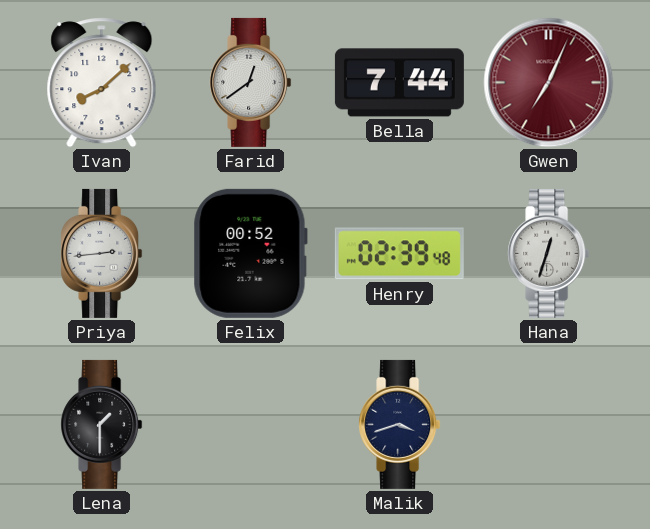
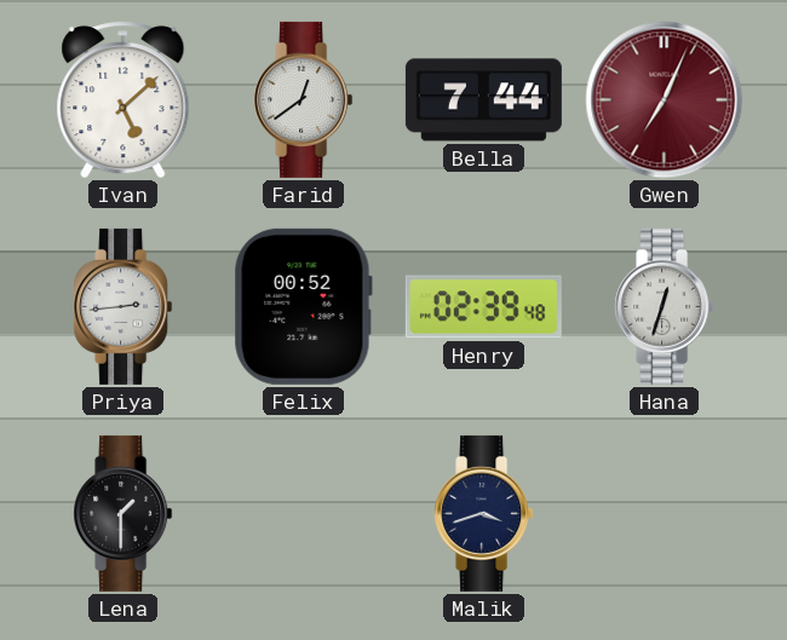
Ivan: 8:08 -> 5:08
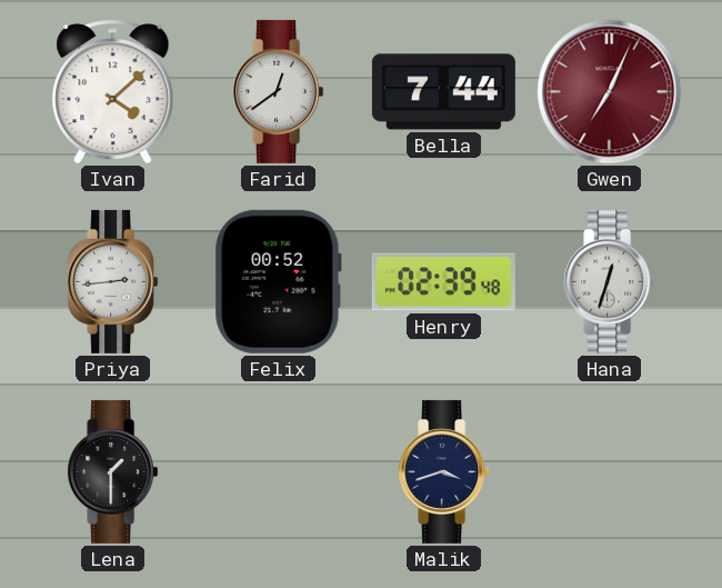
Ivan: 5:08 -> 4:08
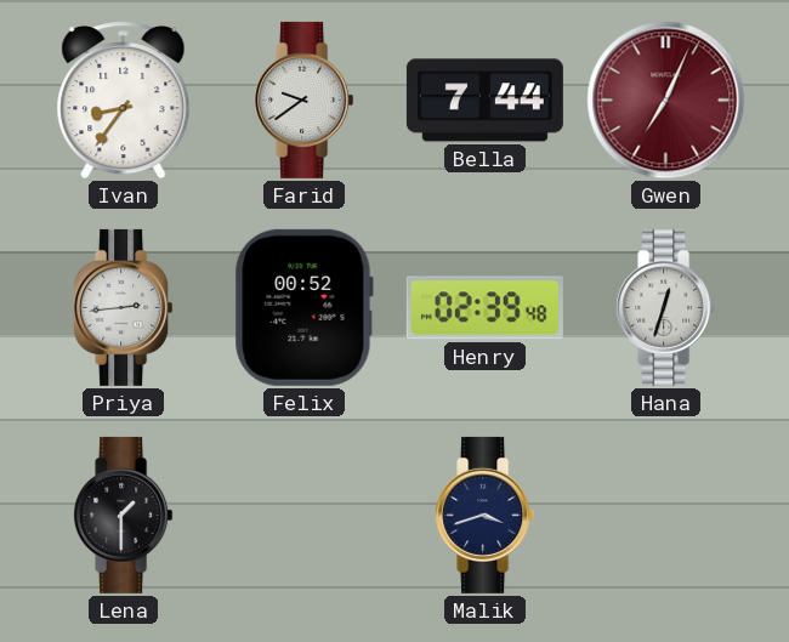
Ivan: 4:08 -> 8:36
Farid: 12:39 -> 9:39
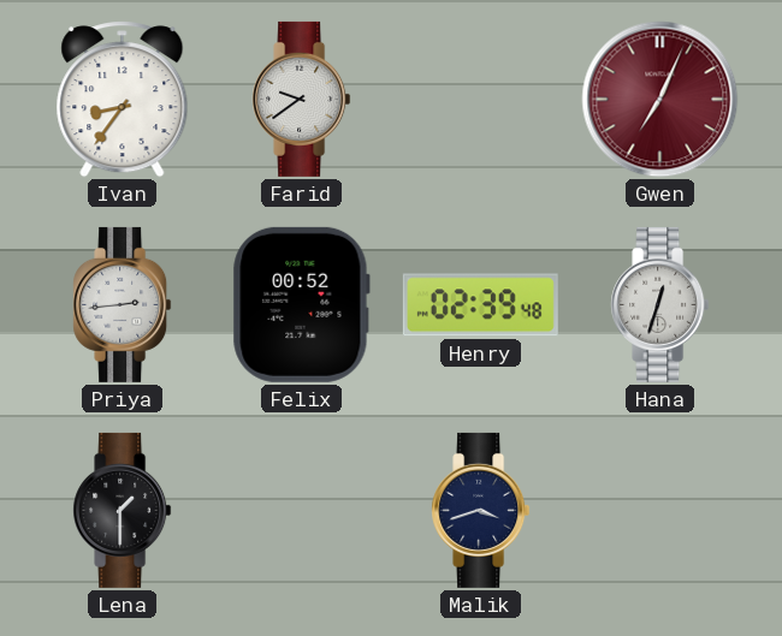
Bella: 7:44 -> none
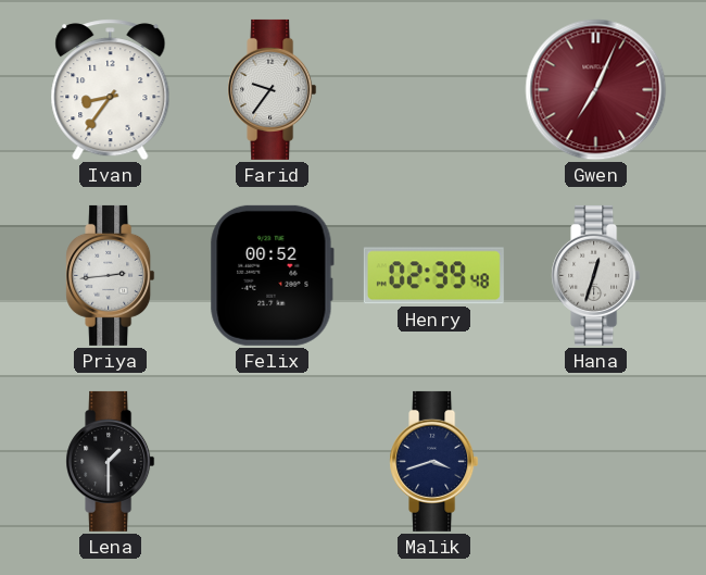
Farid: 9:39 -> 9:36
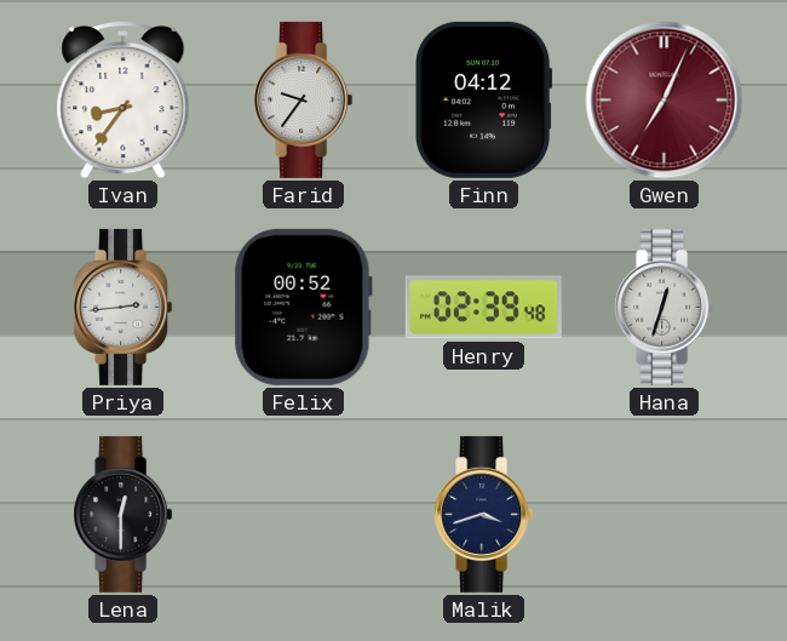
Finn: none -> 04:12
Lena: 1:30 -> 12:30
